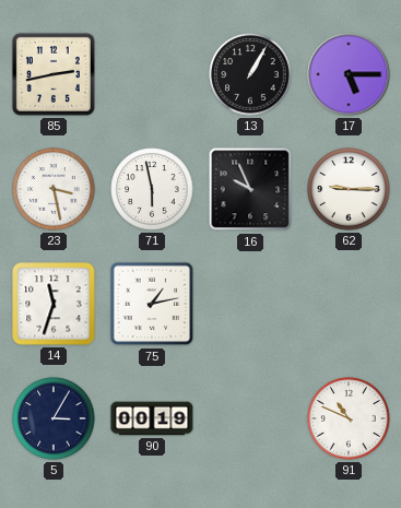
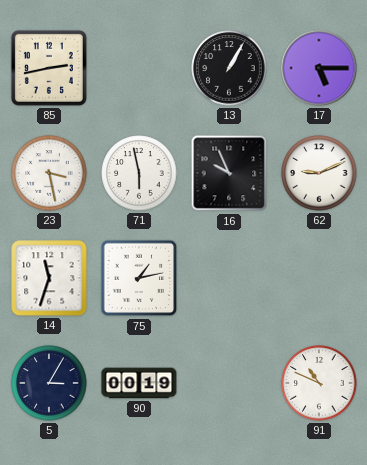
62: 9:15 -> 9:11
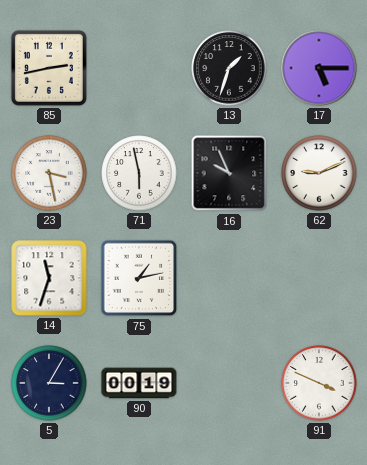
13: 1:05 -> 1:33
91: 10:49 -> 3:49
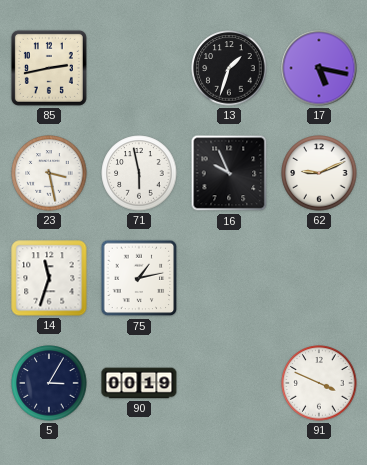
17: 5:15 -> 5:17
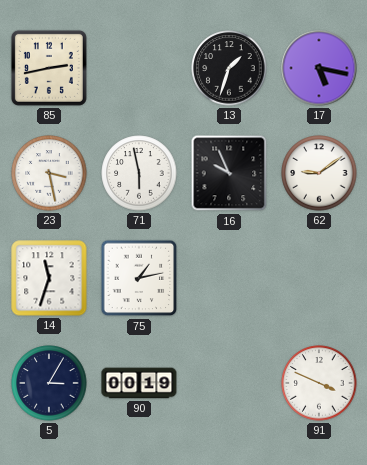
62: 9:11 -> 9:09
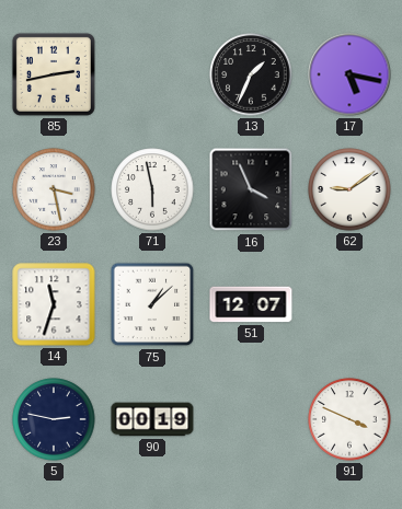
13: 1:33 -> 1:34
16: 9:56 -> 3:56
75: 1:13 -> 1:08
51: none -> 12:07
5: 3:05 -> 2:47
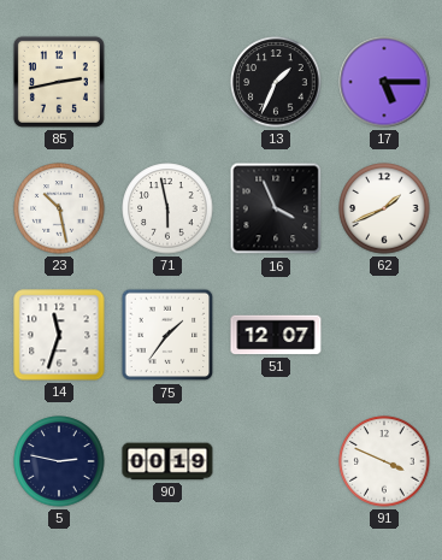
17: 5:17 -> 5:15
23: 3:28 -> 10:28
62: 9:09 -> 1:41
75: 1:08 -> 1:36
